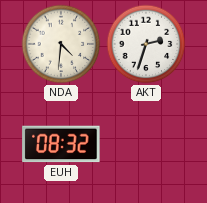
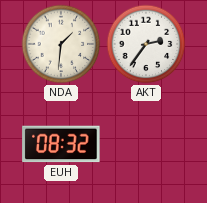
NDA: 4:31 -> 1:31
AKT: 2:33 -> 2:36
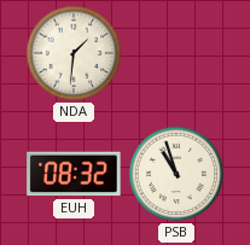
AKT: 2:36 -> none
PSB: none -> 10:57
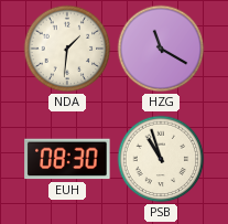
HZG: none -> 11:20
EUH: 08:32 -> 08:30
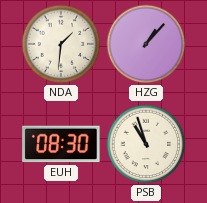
HZG: 11:20 -> 1:07
